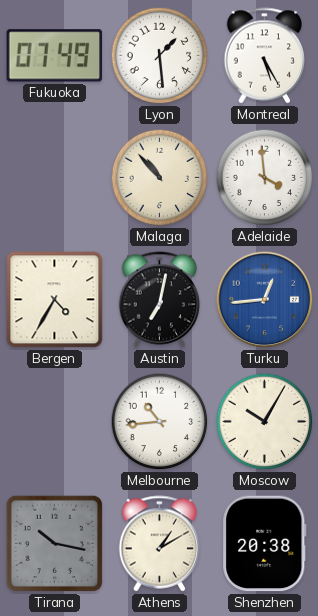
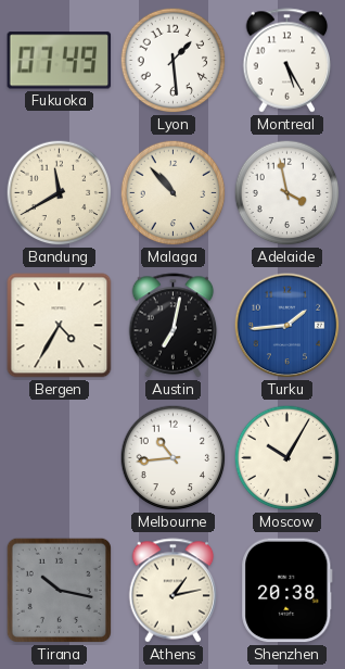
Bandung: none -> 11:40
Adelaide: 3:59 -> 3:58
Turku: 12:44 -> 1:44
Athens: 1:10 -> 1:13
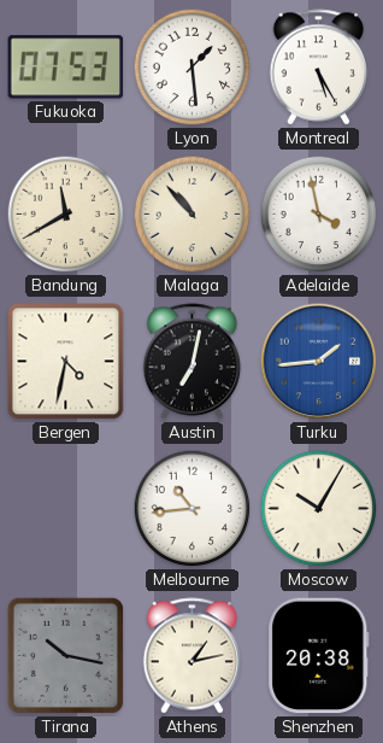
Fukuoka: 07:49 -> 07:53
Bergen: 4:35 -> 4:32
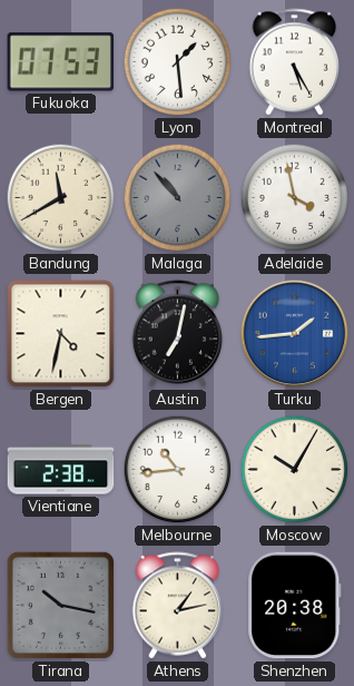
Malaga dial: cream -> grey
Vientiane: none -> 2:38
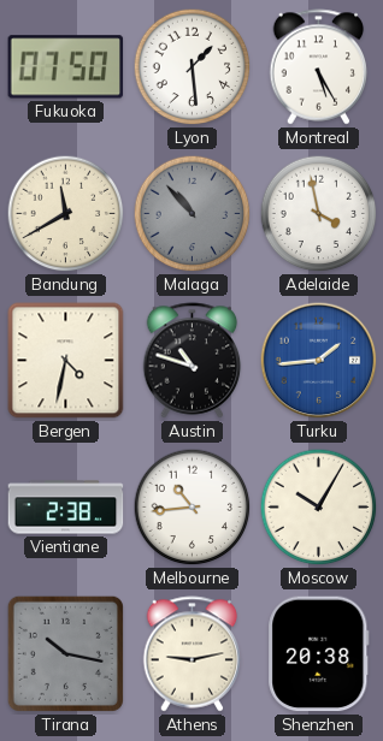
Fukuoka: 07:53 -> 07:50
Austin: 7:02 -> 10:48
Athens: 1:13 -> 9:13
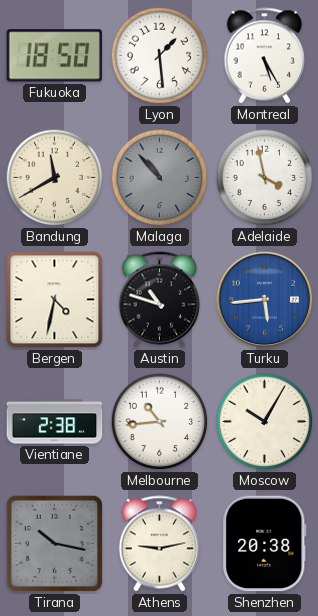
Fukuoka: 07:50 -> 18:50
Turku: 1:44 -> 5:44
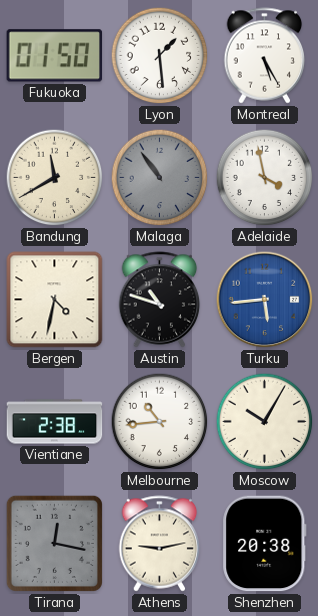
Fukuoka: 18:50 -> 01:50
Malaga: 10:53 -> 10:54
Tirana: 10:17 -> 12:17
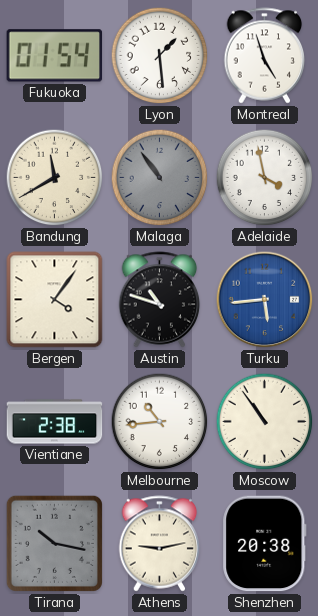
Fukuoka: 01:50 -> 01:54
Montreal: 5:25 -> 4:57
Bergen: 4:32 -> 4:06
Moscow: 10:05 -> 10:54
Tirana: 12:17 -> 10:17
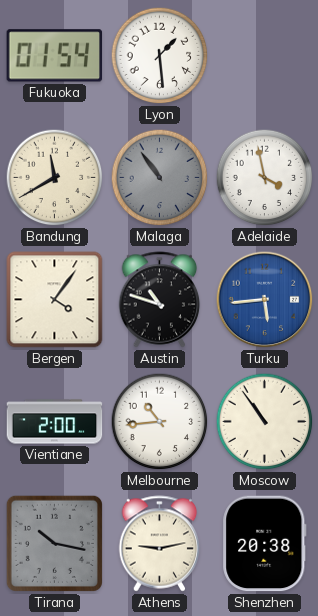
Montreal: 4:57 -> none
Vientiane: 2:38 -> 2:00
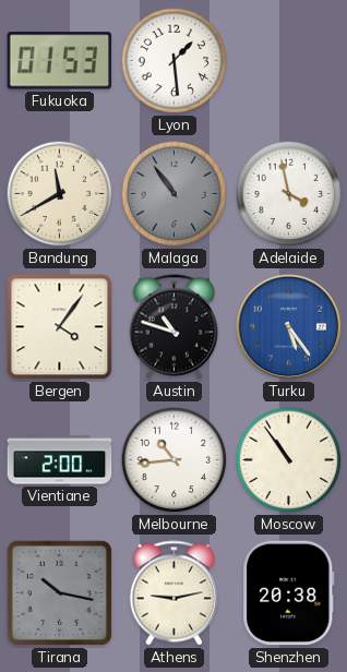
Fukuoka: 01:54 -> 01:53
Turku: 5:44 -> 5:24
